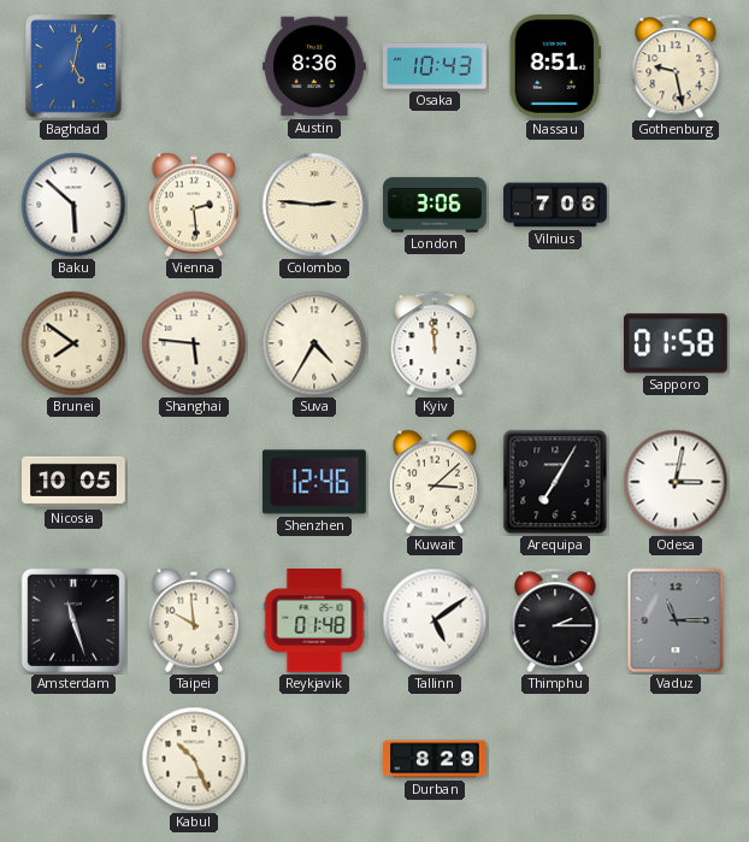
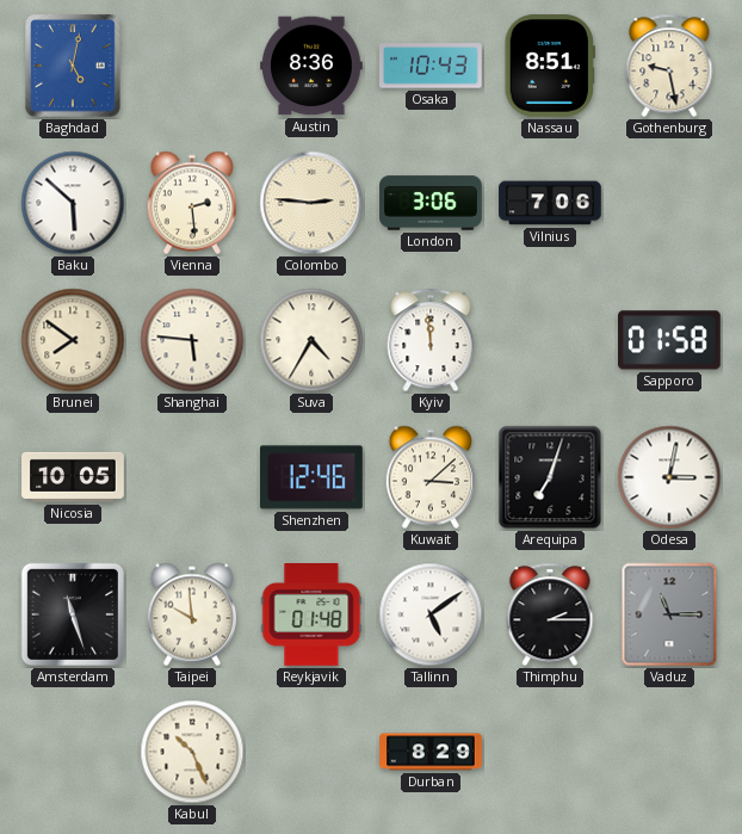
Arequipa: 7:05 -> 7:03
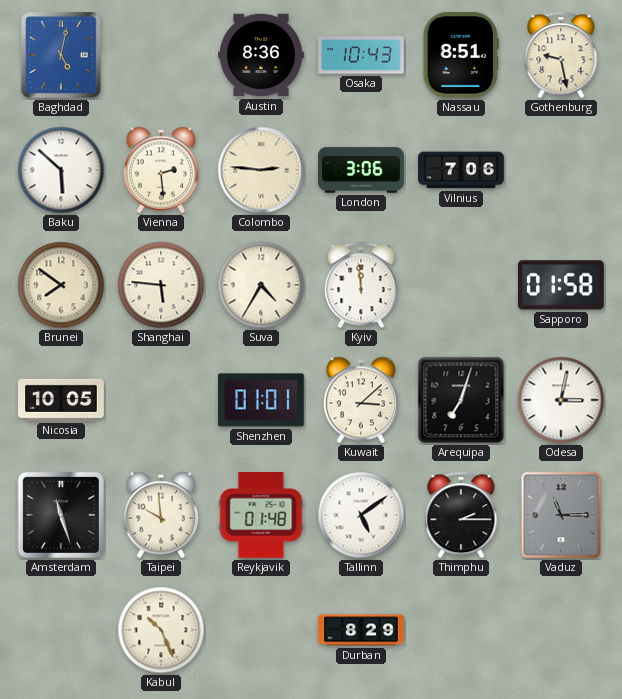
Shenzhen: 12:46 -> 01:01
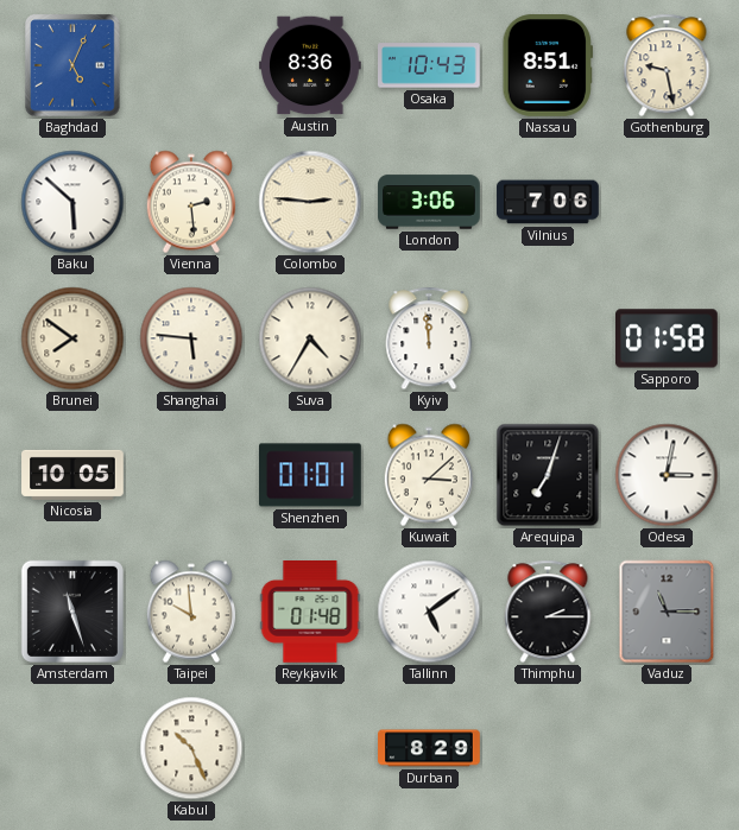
Baghdad: 5:02 -> 5:04
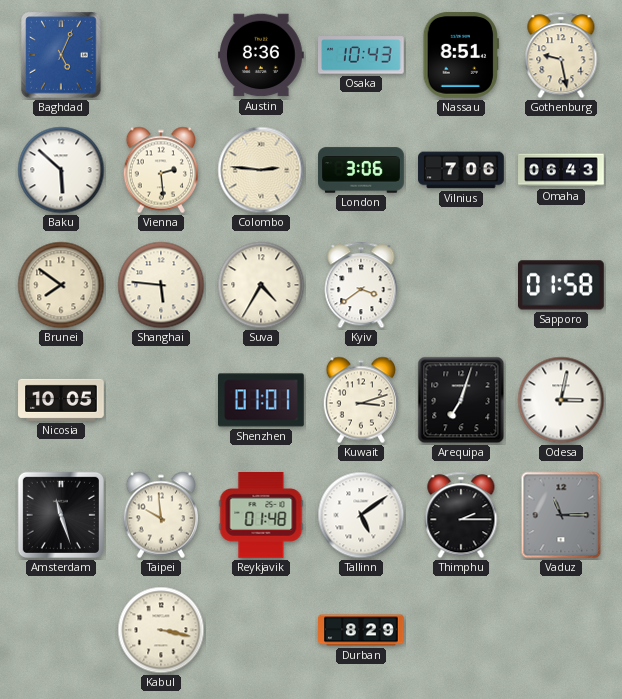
Omaha: none -> 06:43
Kyiv: 11:59 -> 3:39
Kuwait: 3:08 -> 3:12
Kabul: 10:26 -> 3:17
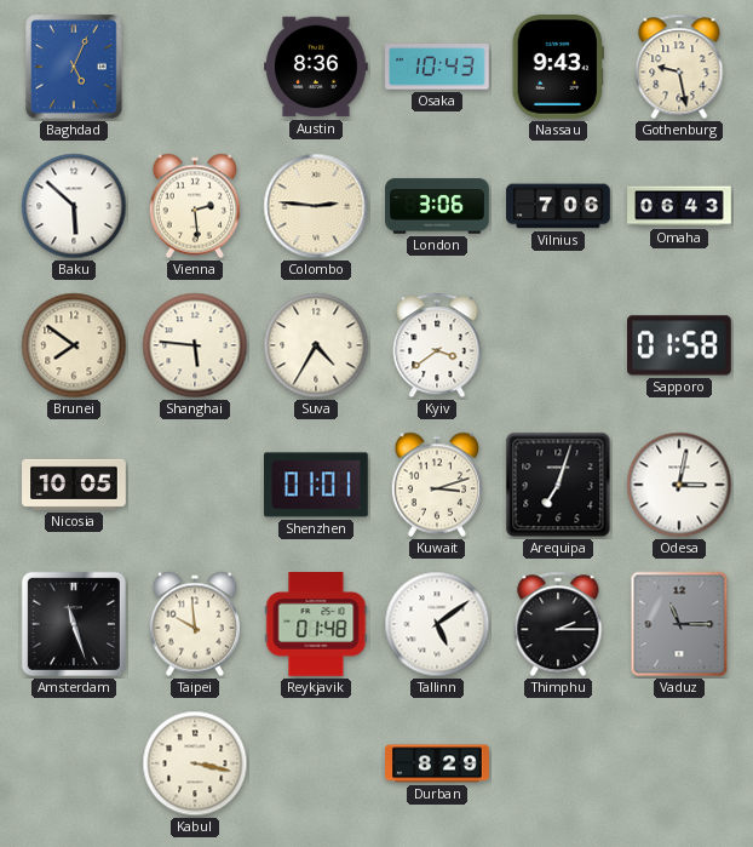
Nassau: 8:51 -> 9:43
